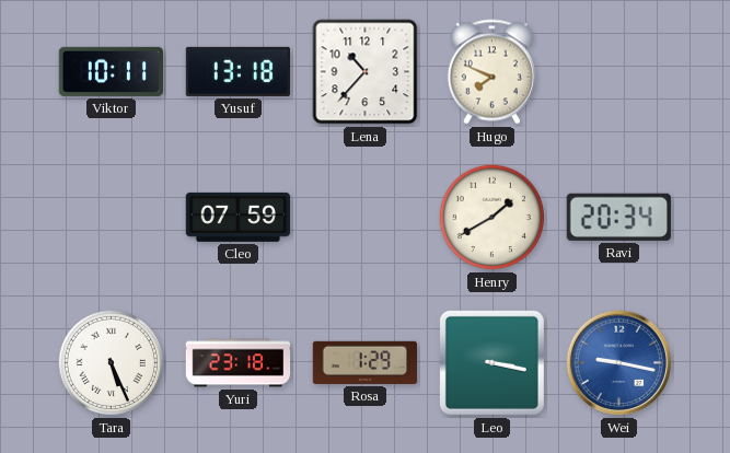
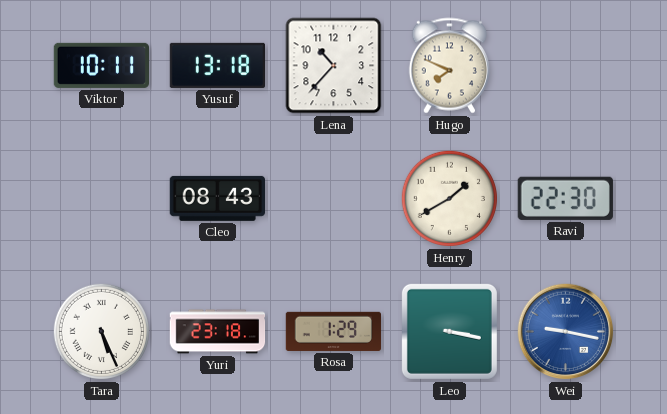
Cleo: 07:59 -> 08:43
Ravi: 20:34 -> 22:30
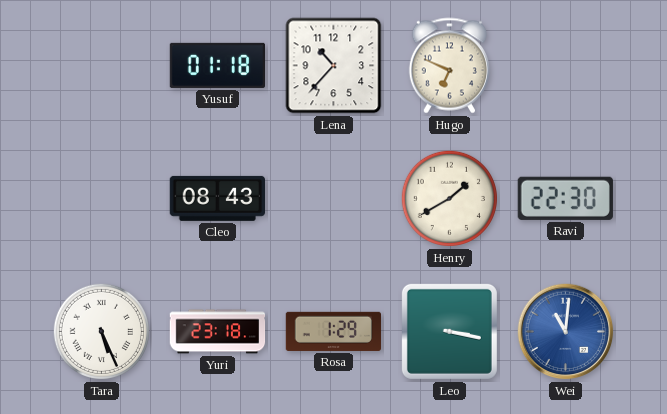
Viktor: 10:11 -> none
Yusuf: 13:18 -> 01:18
Hugo: 7:49 -> 6:49
Wei: 9:17 -> 11:01
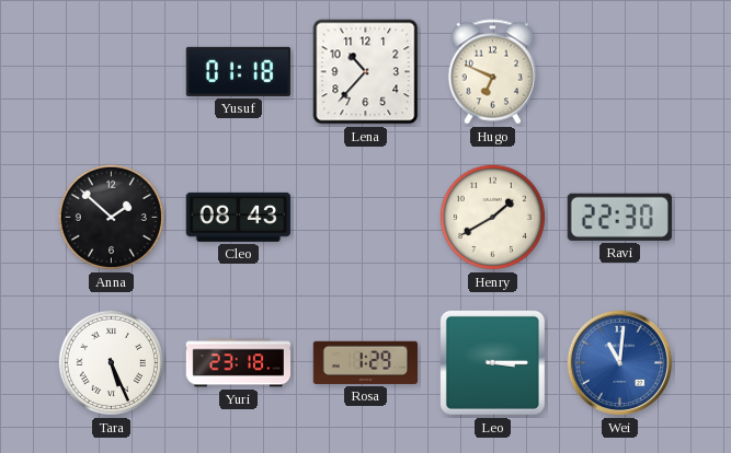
Anna: none -> 1:52
Leo: 3:17 -> 3:15
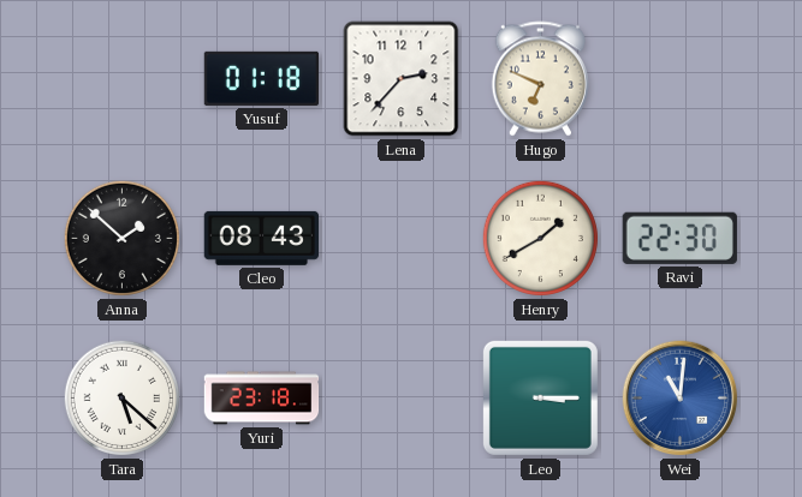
Lena: 10:37 -> 2:37
Tara: 5:26 -> 5:22
Rosa: 1:29 -> none
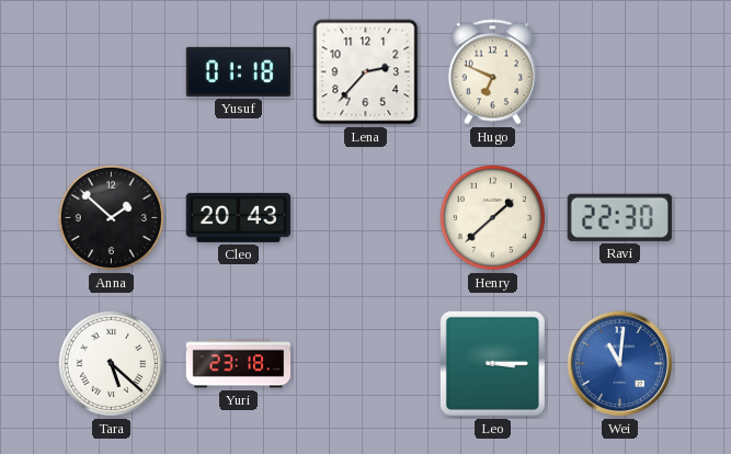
Cleo: 08:43 -> 20:43
Henry: 1:40 -> 1:38
